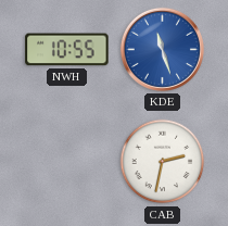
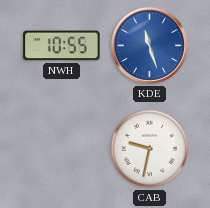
CAB: 2:32 -> 9:32
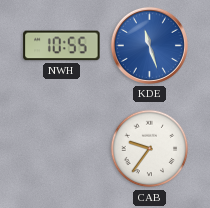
CAB: 9:32 -> 9:36
